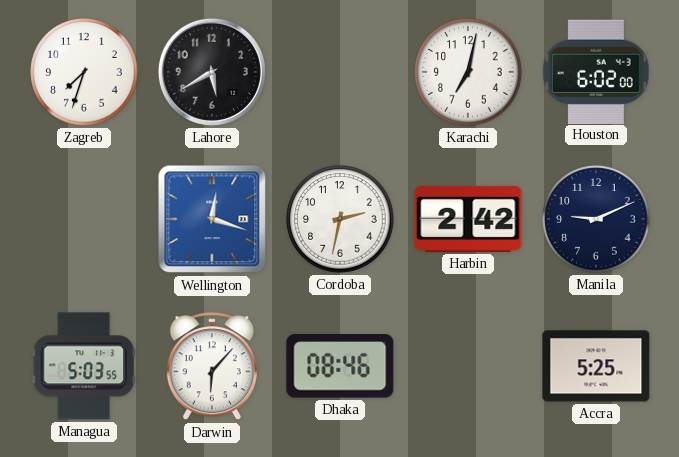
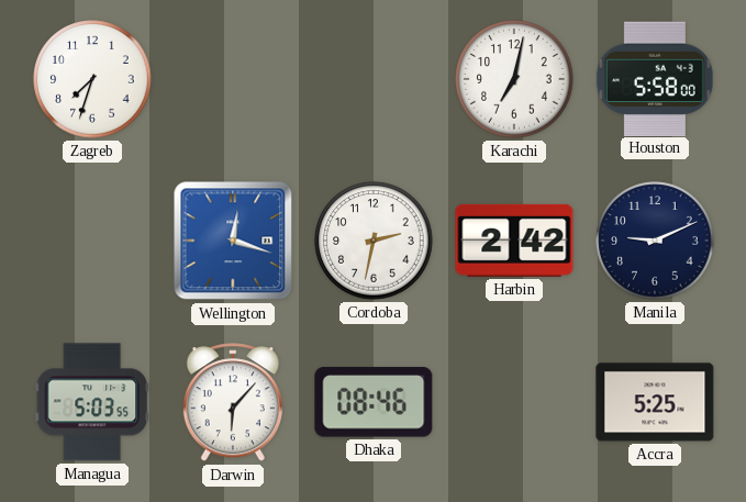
Lahore: 5:40 -> none
Houston: 6:02 -> 5:58
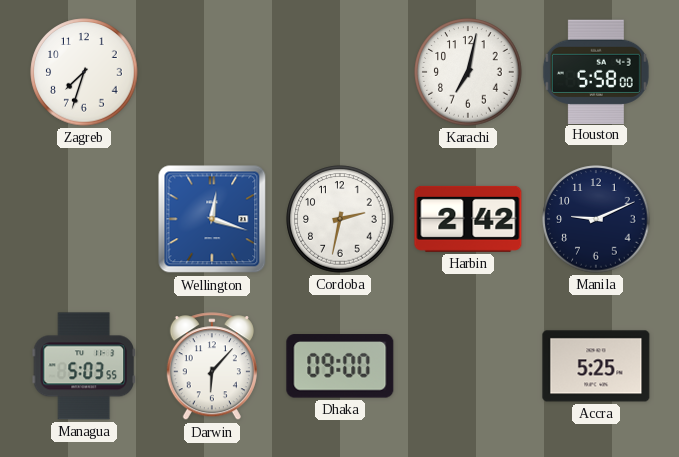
Dhaka: 08:46 -> 09:00
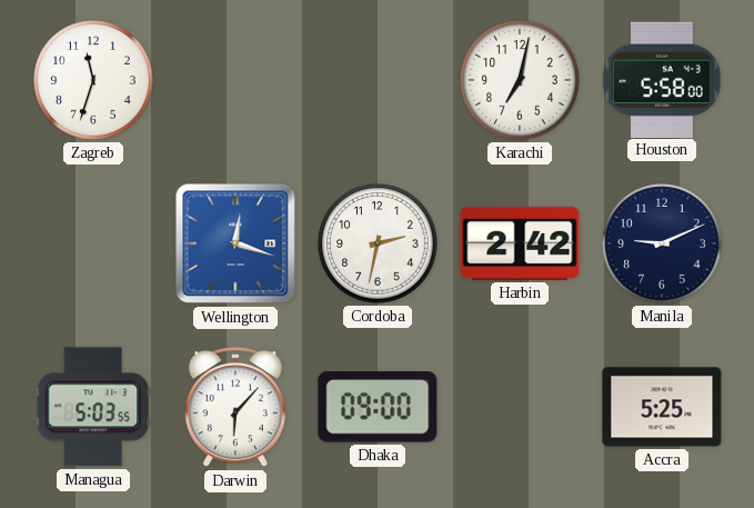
Zagreb: 7:33 -> 11:33
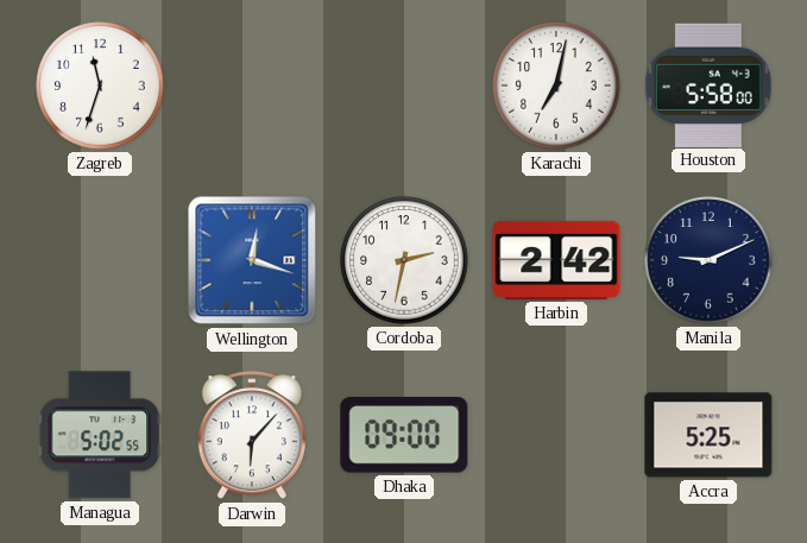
Managua: 5:03 -> 5:02
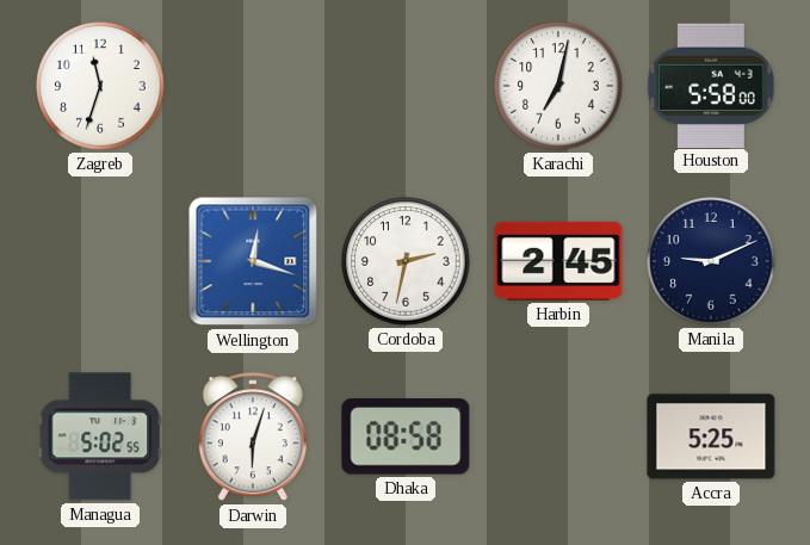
Harbin: 2:42 -> 2:45
Darwin: 6:07 -> 6:03
Dhaka: 09:00 -> 08:58
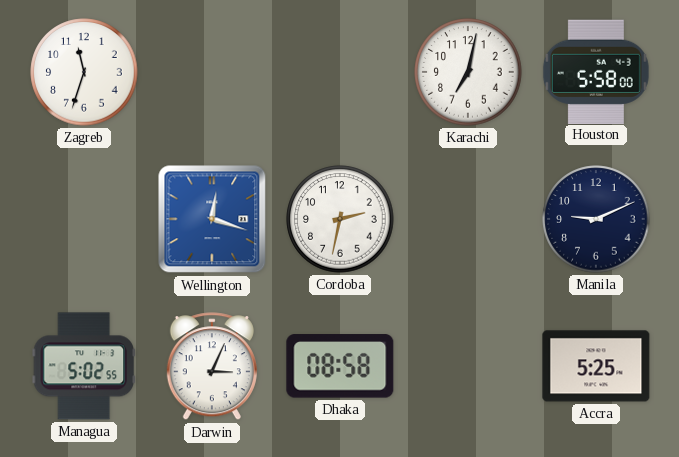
Harbin: 2:45 -> none
Darwin: 6:03 -> 3:04
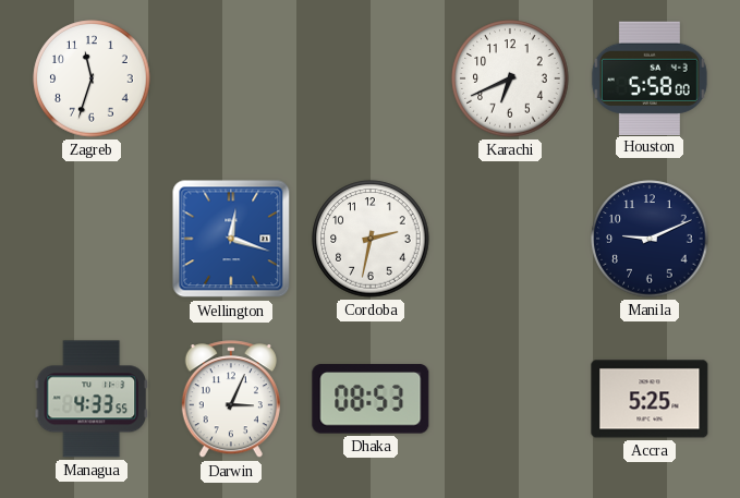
Karachi: 7:02 -> 6:41
Managua: 5:02 -> 4:33
Dhaka: 08:58 -> 08:53
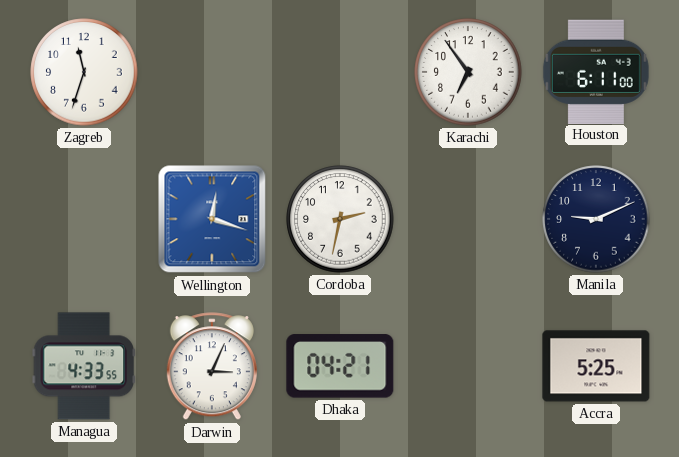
Karachi: 6:41 -> 6:54
Houston: 5:58 -> 6:11
Dhaka: 08:53 -> 04:21
